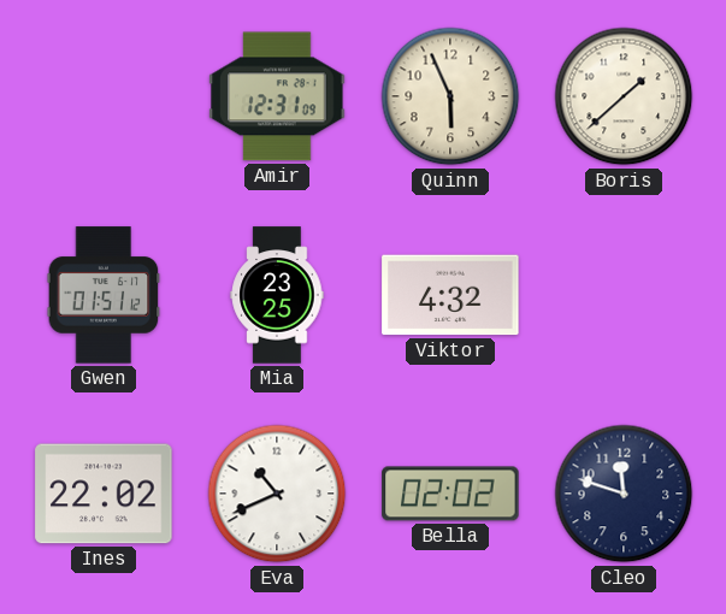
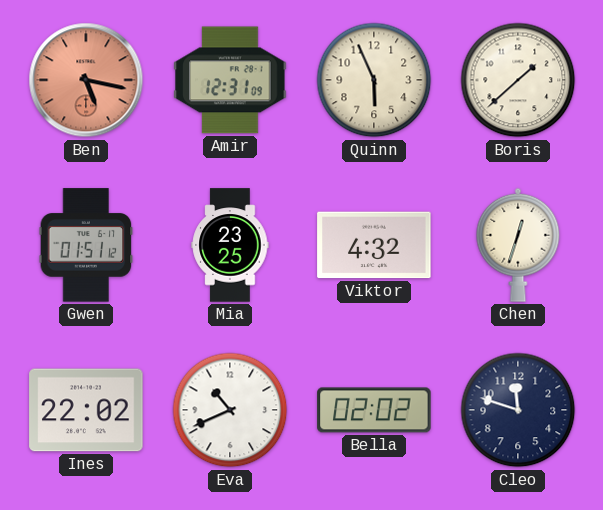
Ben: none -> 5:17
Chen: none -> 12:33
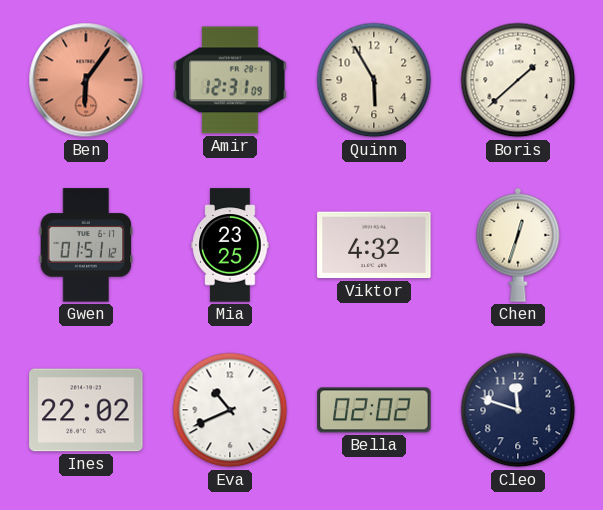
Ben: 5:17 -> 6:06
Quinn: 5:56 -> 5:55
